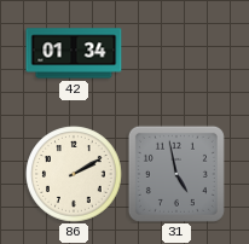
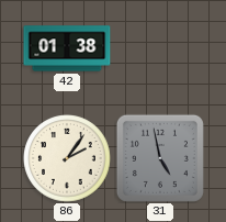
42: 01:34 -> 01:38
86: 2:10 -> 2:06
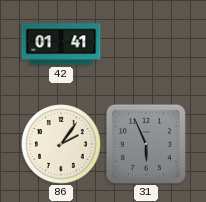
42: 01:38 -> 01:41
31: 4:58 -> 5:56
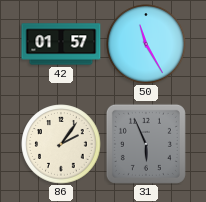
42: 01:41 -> 01:57
50: none -> 11:25
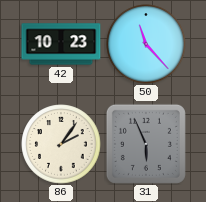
42: 01:57 -> 10:23
50: 11:25 -> 11:23
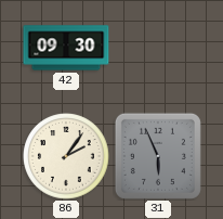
42: 10:23 -> 09:30
50: 11:23 -> none
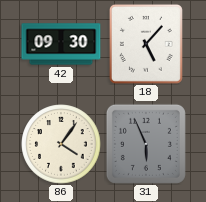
18: none -> 5:07
86: 2:06 -> 4:06
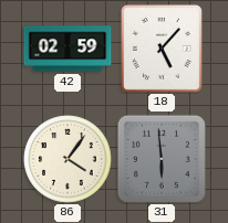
42: 09:30 -> 02:59
31: 5:56 -> 5:59
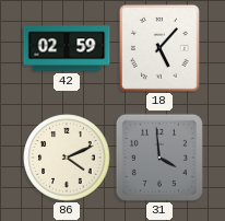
86: 4:06 -> 4:11
31: 5:59 -> 3:59
